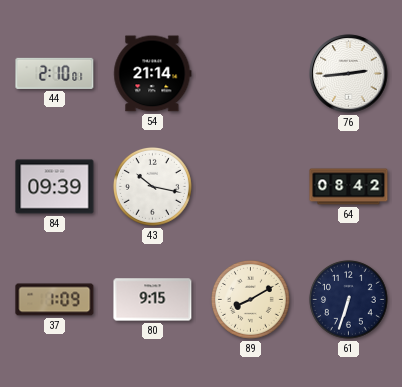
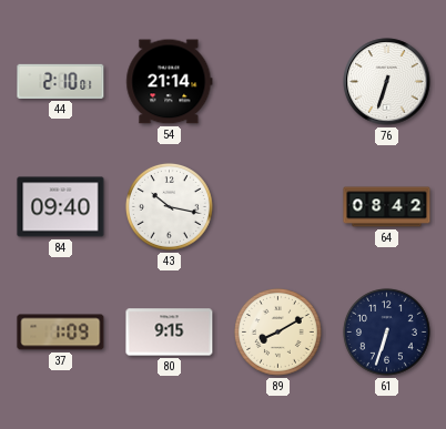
76: 2:44 -> 6:33
84: 09:39 -> 09:40
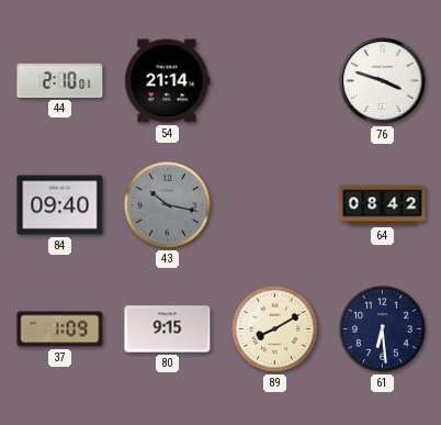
76: 6:33 -> 3:48
43 dial: white -> grey
61: 6:33 -> 6:29
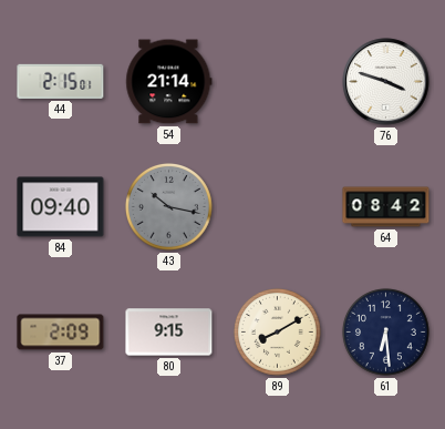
44: 2:10 -> 2:15
37: 1:09 -> 2:09
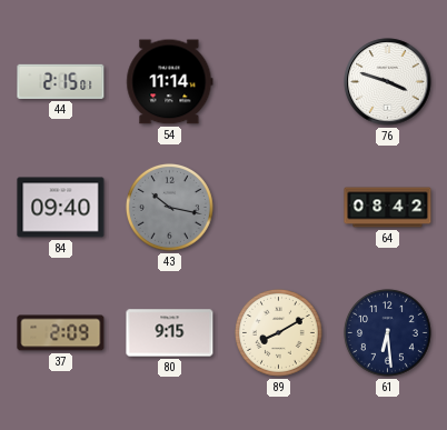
54: 21:14 -> 11:14
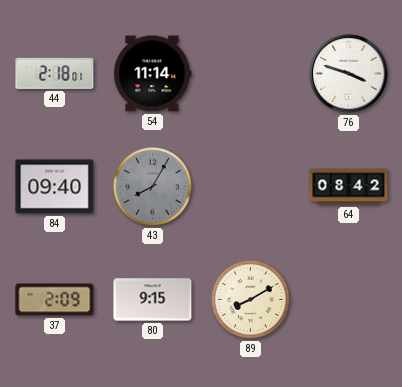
44: 2:15 -> 2:18
43: 10:17 -> 8:05
61: 6:29 -> none
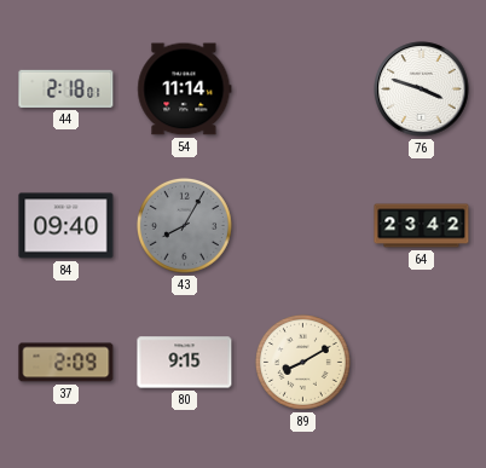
64: 08:42 -> 23:42
